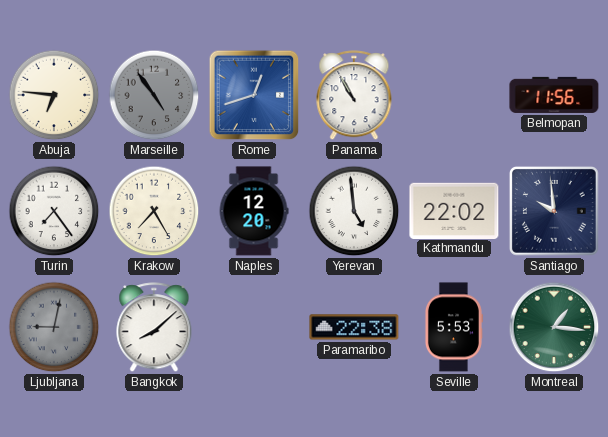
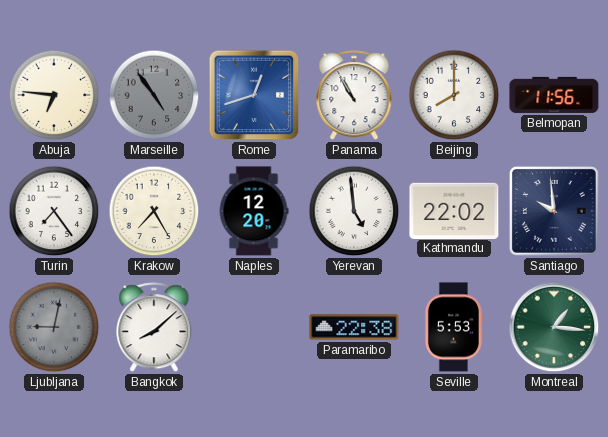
Beijing: none -> 8:00
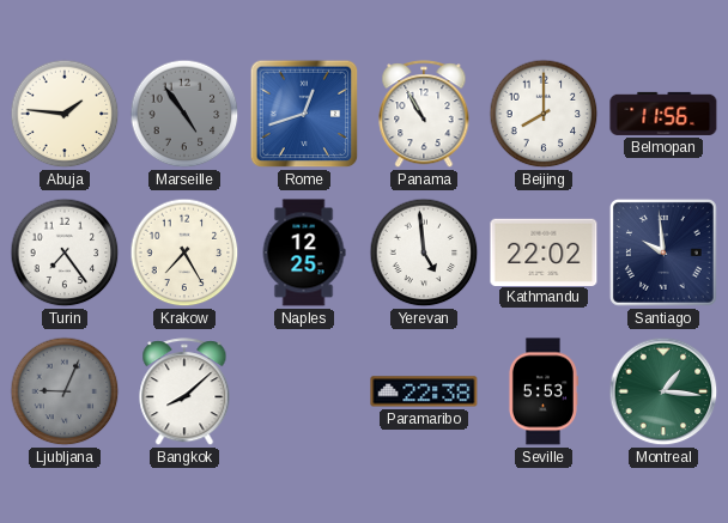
Abuja: 6:46 -> 1:46
Naples: 12:20 -> 12:25
Ljubljana: 9:02 -> 9:04
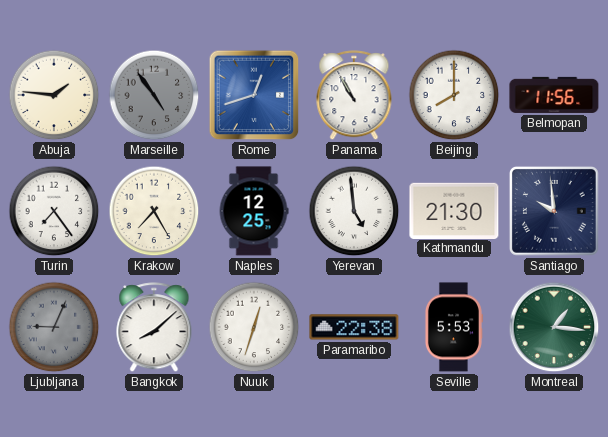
Kathmandu: 22:02 -> 21:30
Nuuk: none -> 12:33
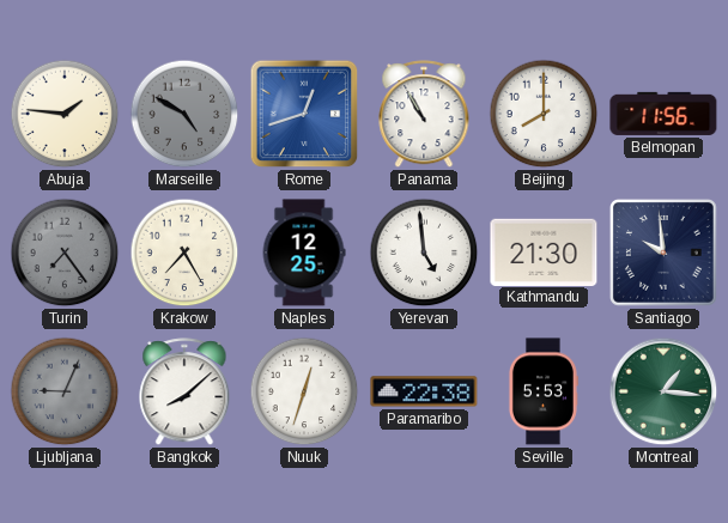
Marseille: 4:54 -> 4:50
Turin dial: white -> grey
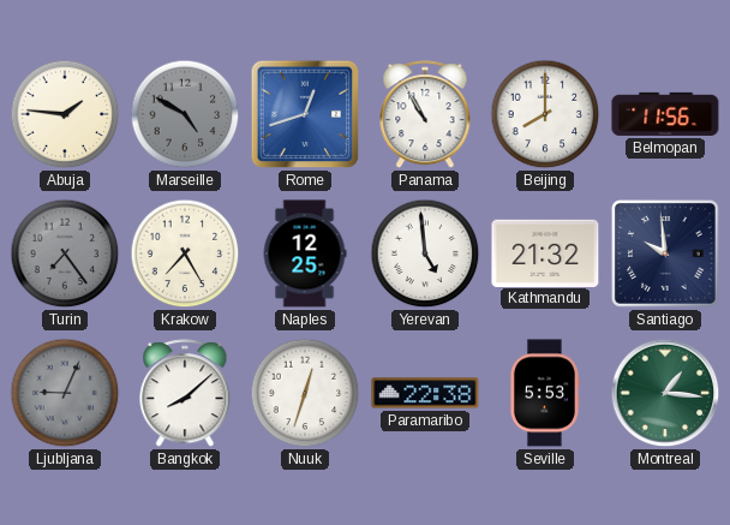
Kathmandu: 21:30 -> 21:32
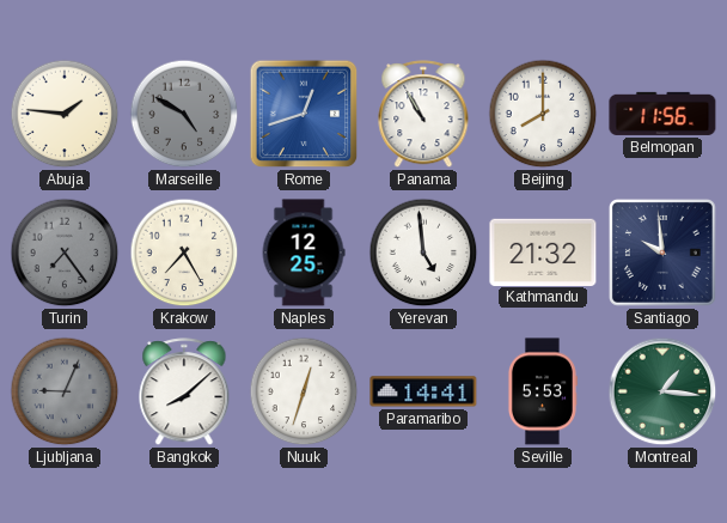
Paramaribo: 22:38 -> 14:41
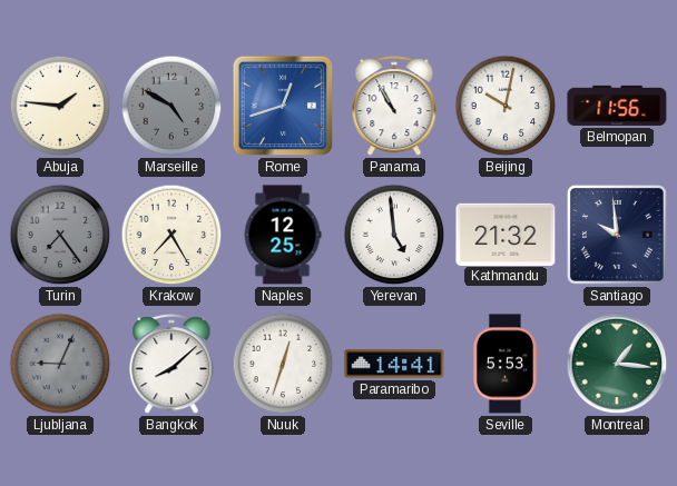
Beijing: 8:00 -> 10:02
